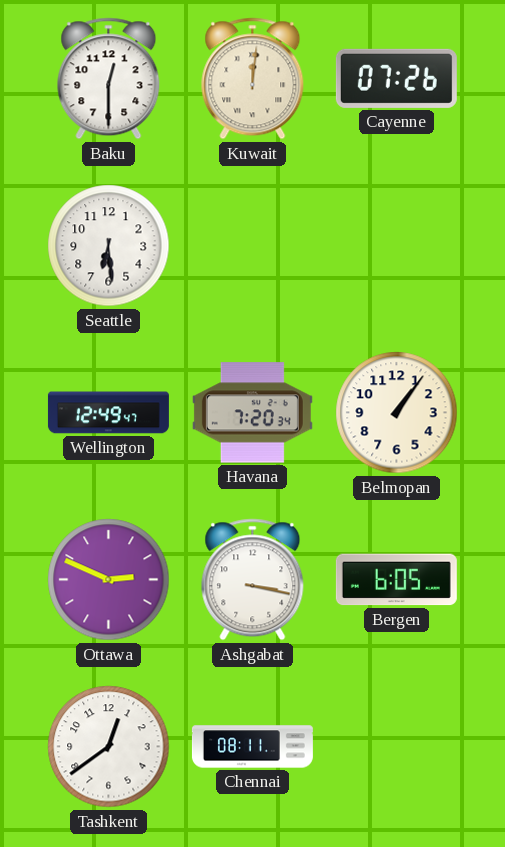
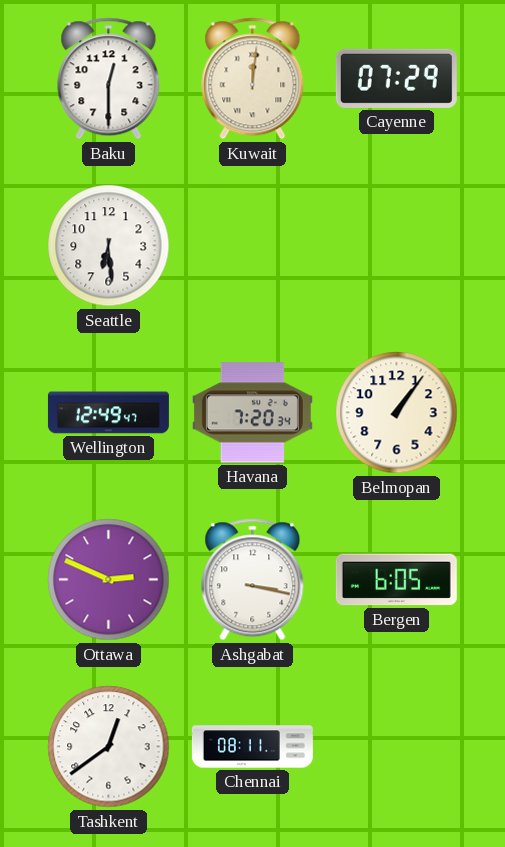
Cayenne: 07:26 -> 07:29
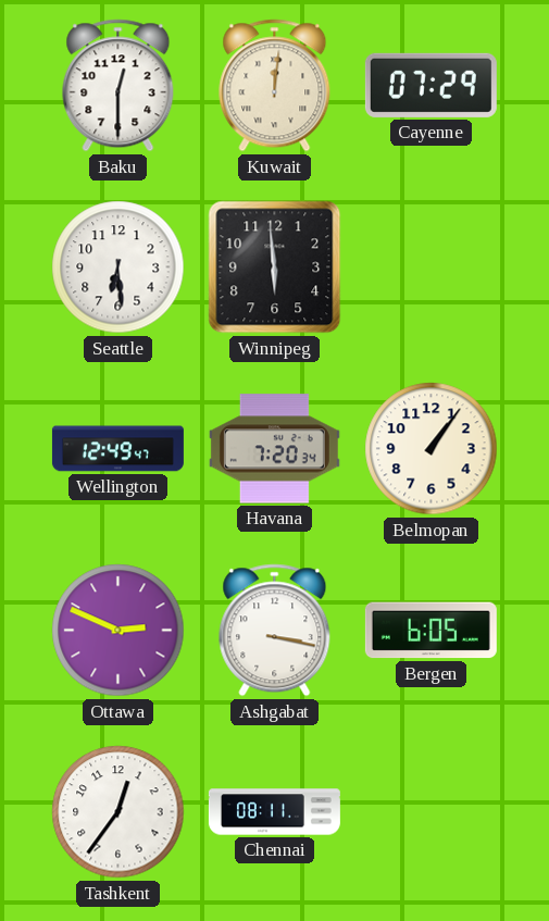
Winnipeg: none -> 5:59
Tashkent: 12:39 -> 12:36
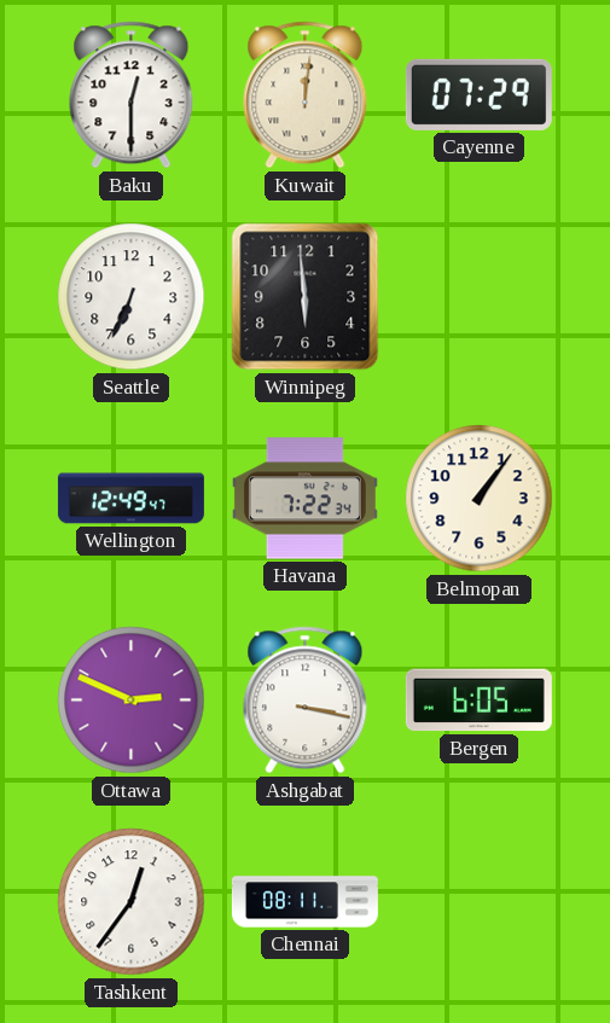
Seattle: 6:29 -> 6:34
Havana: 7:20 -> 7:22
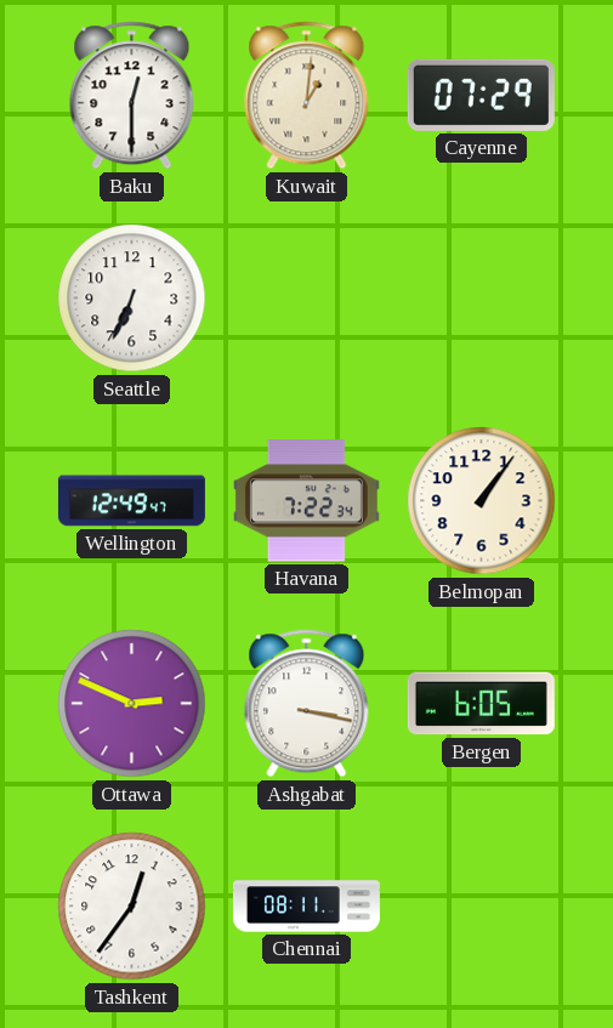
Kuwait: 12:01 -> 1:01
Winnipeg: 5:59 -> none
